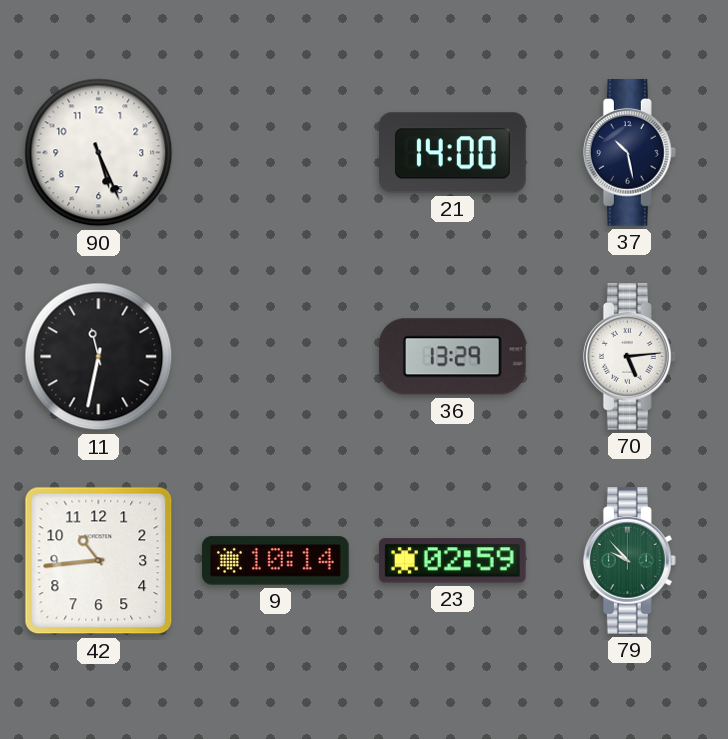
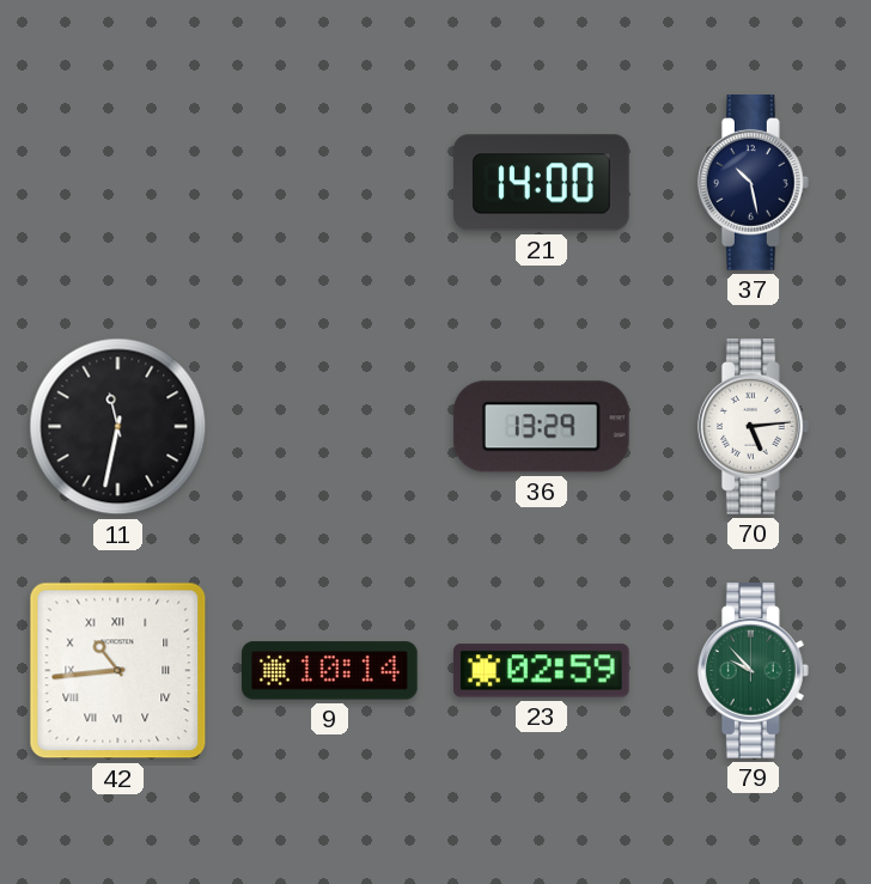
90: 5:26 -> none
42 numerals: Arabic -> Roman
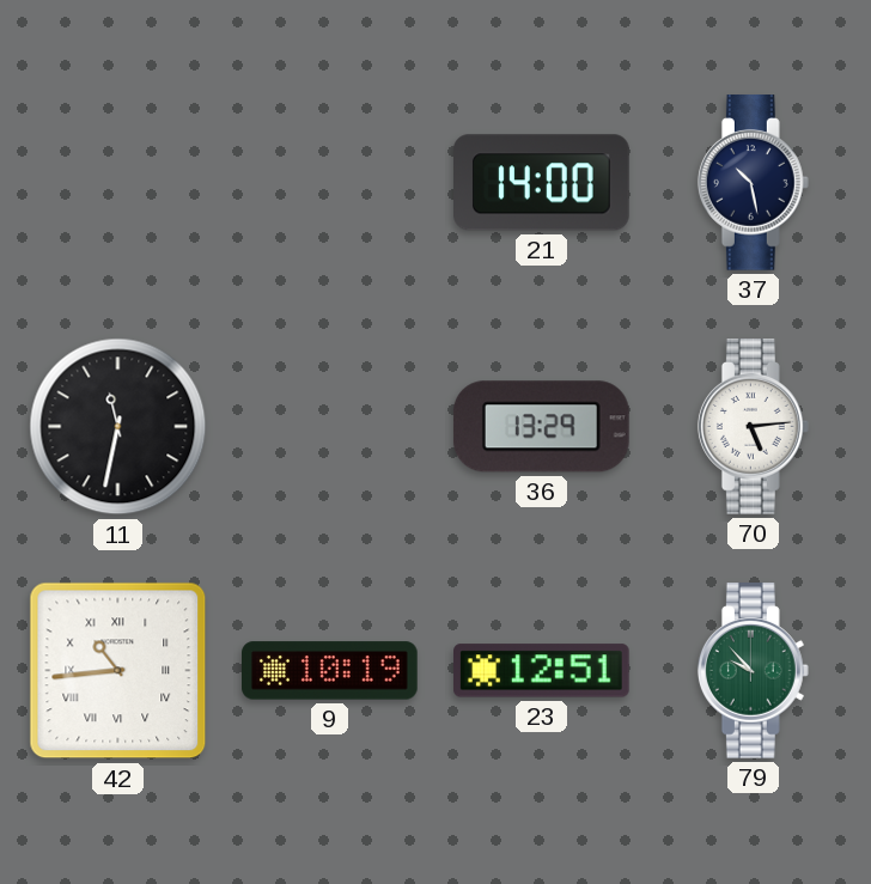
9: 10:14 -> 10:19
23: 02:59 -> 12:51
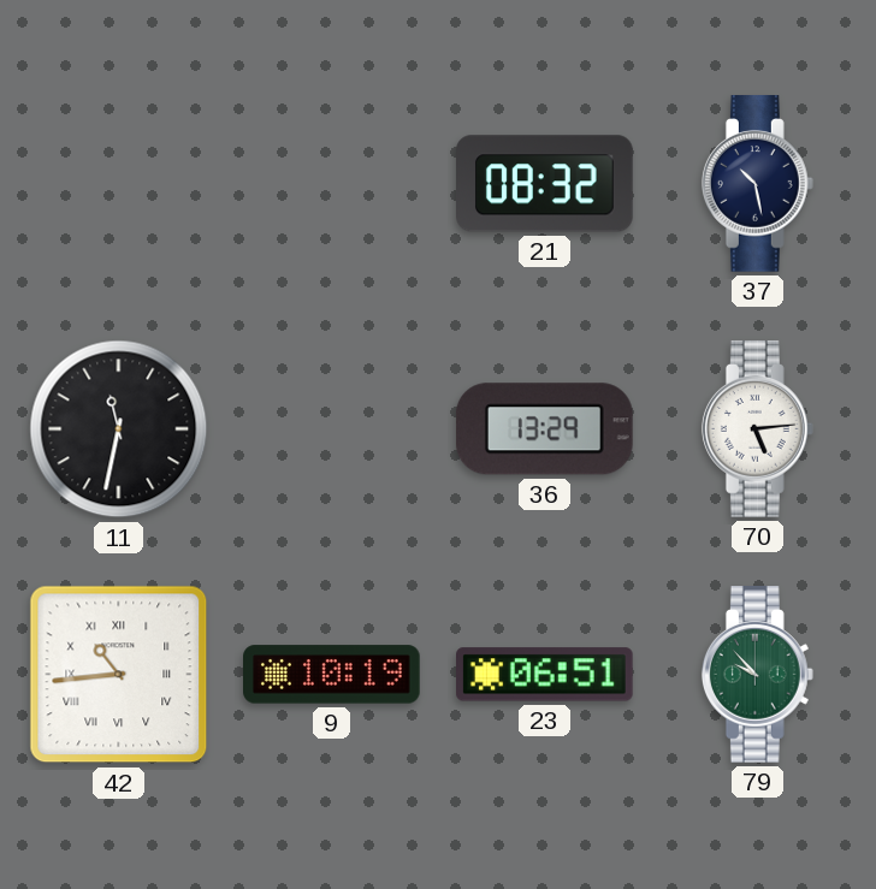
21: 14:00 -> 08:32
23: 12:51 -> 06:51
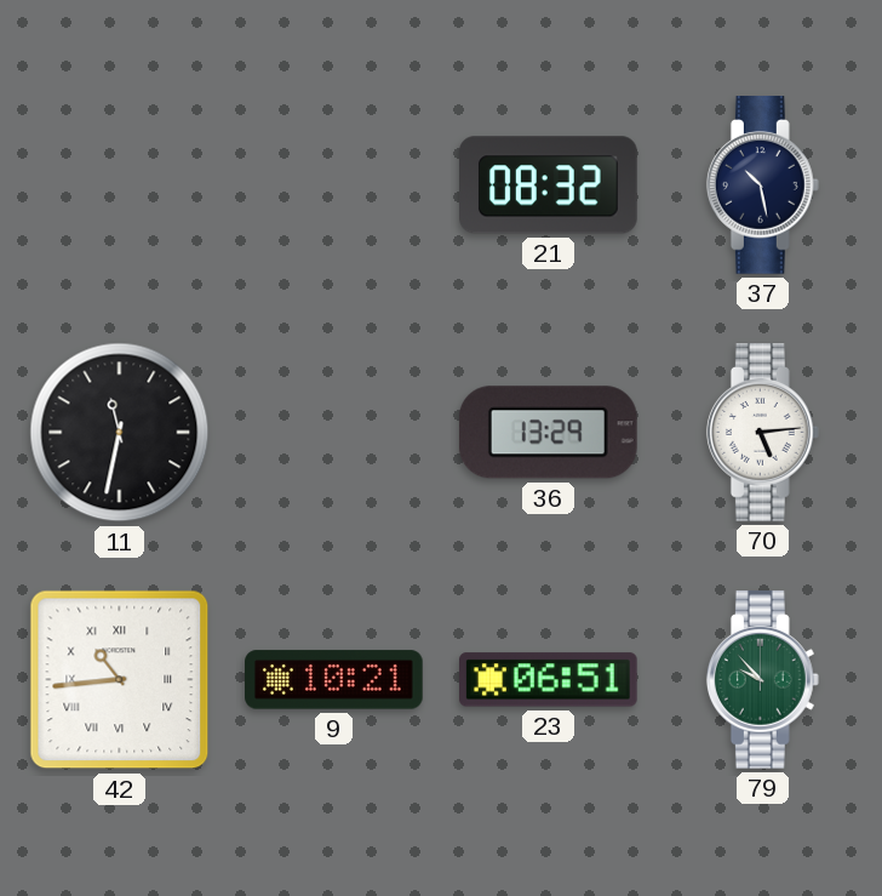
9: 10:19 -> 10:21
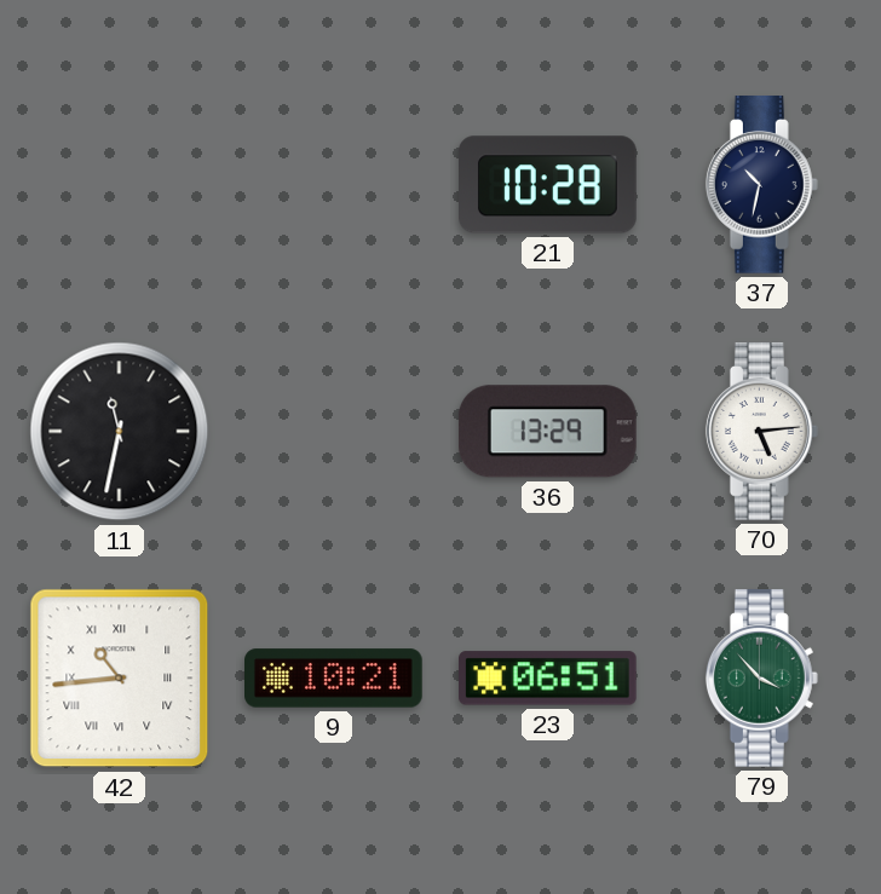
21: 08:32 -> 10:28
37: 10:28 -> 10:32
79: 9:53 -> 3:53
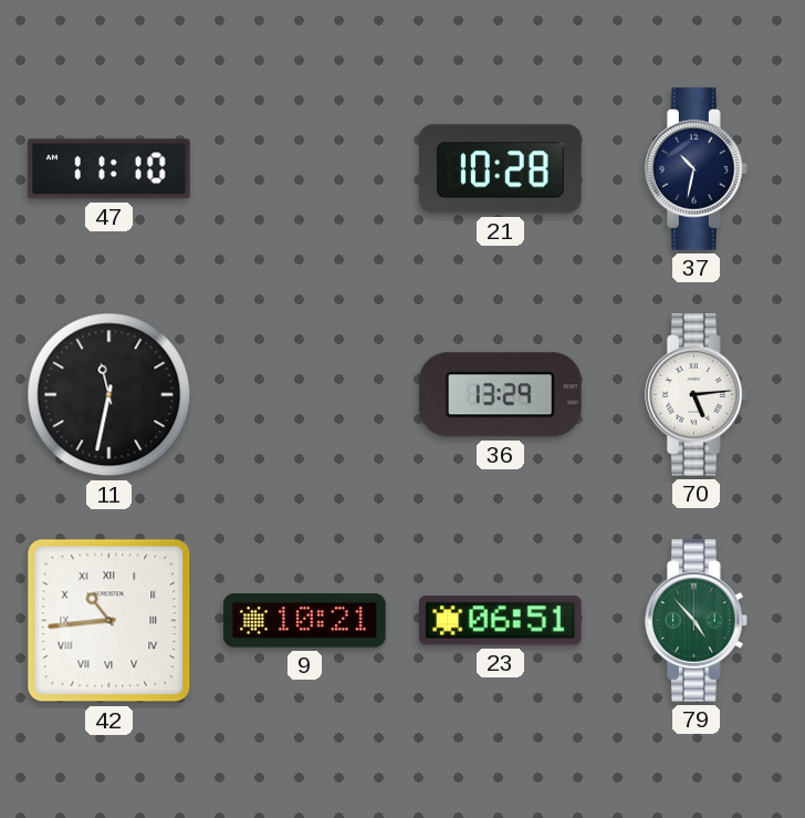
47: none -> 11:10
79: 3:53 -> 4:53
